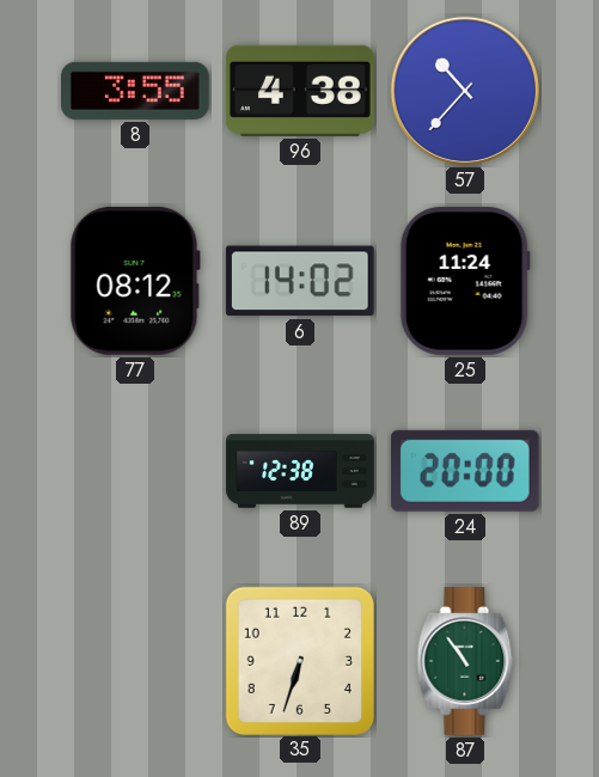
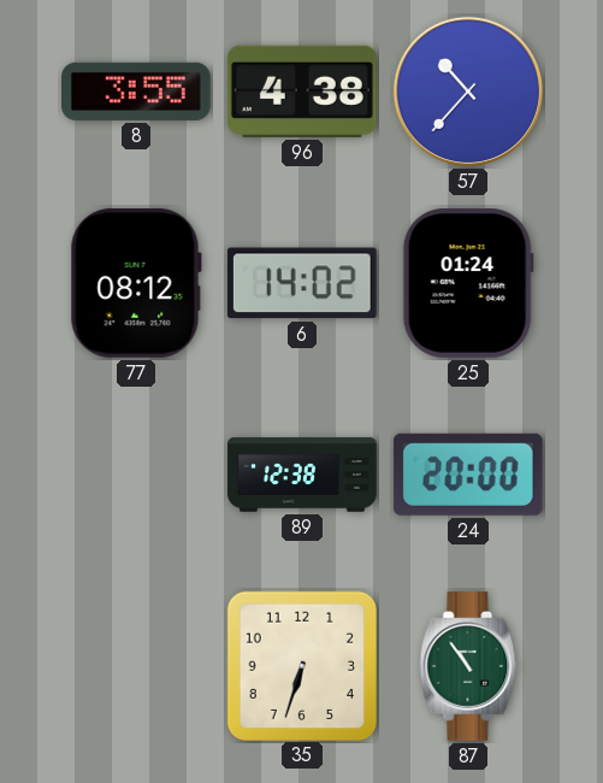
25: 11:24 -> 01:24
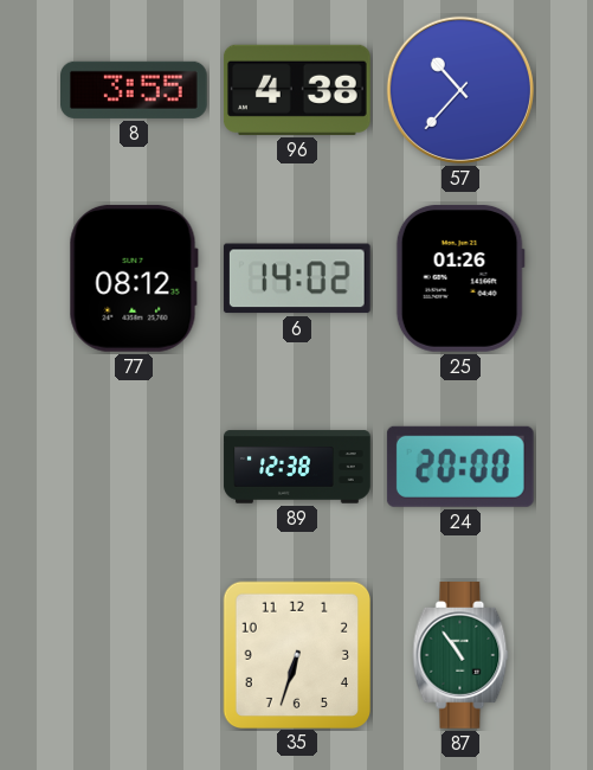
25: 01:24 -> 01:26
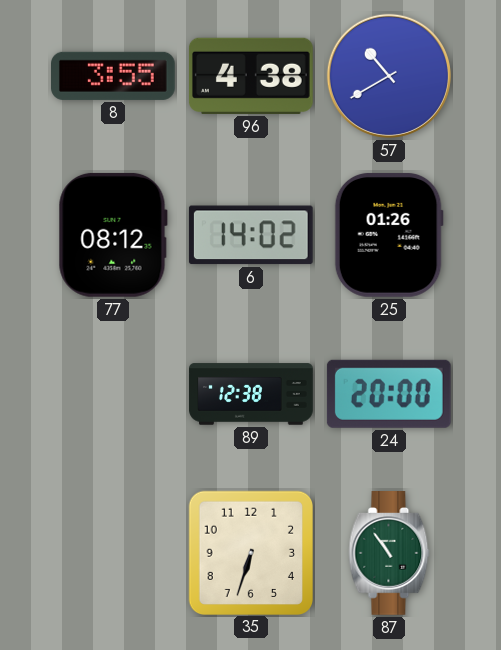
57: 10:37 -> 10:40
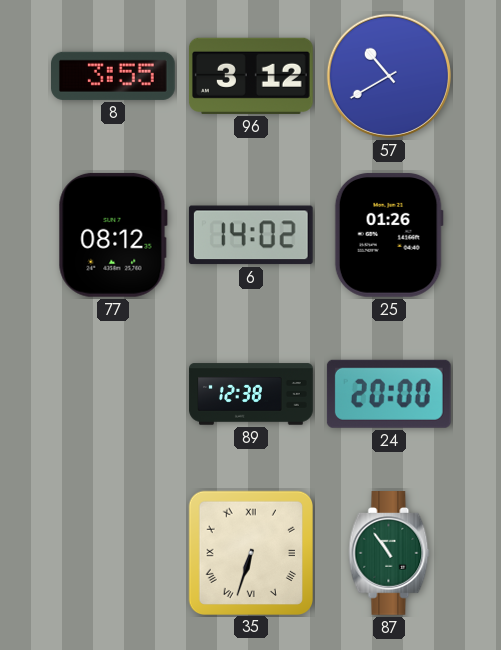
96: 4:38 -> 3:12
35 numerals: Arabic -> Roman
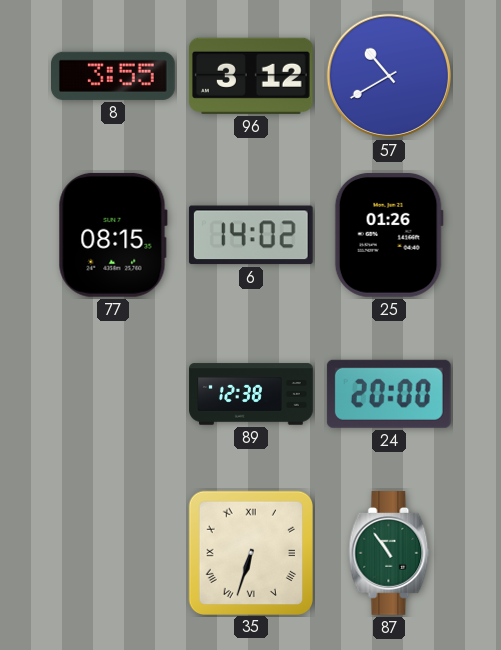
77: 08:12 -> 08:15
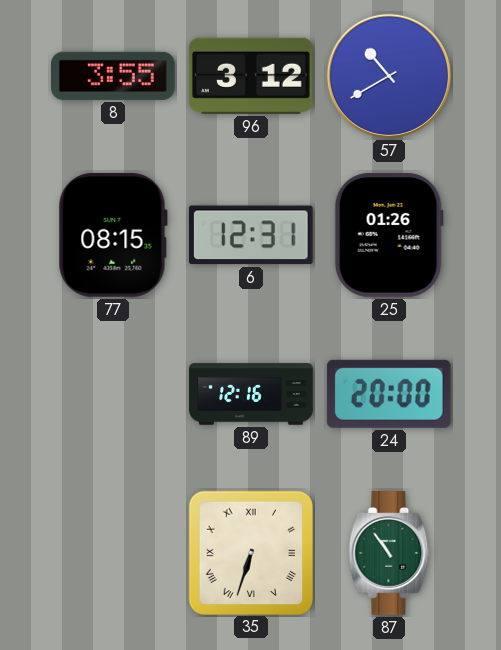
6: 14:02 -> 12:31
89: 12:38 -> 12:16
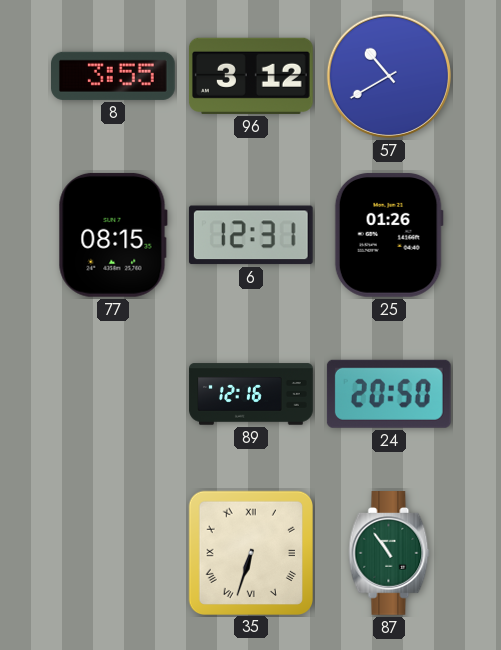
24: 20:00 -> 20:50
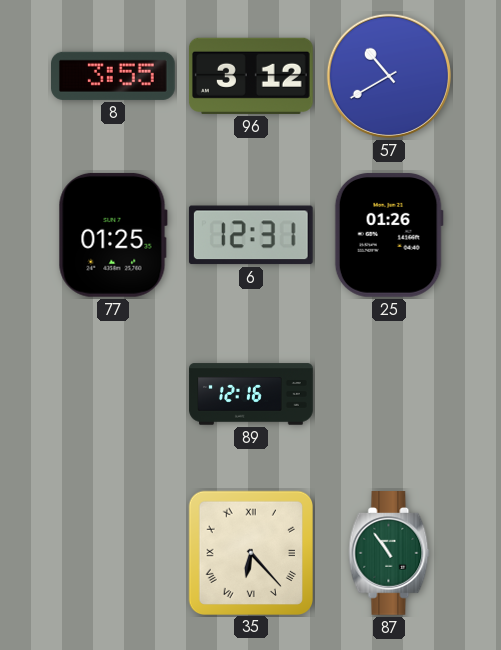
77: 08:15 -> 01:25
24: 20:50 -> none
35: 6:33 -> 6:23
